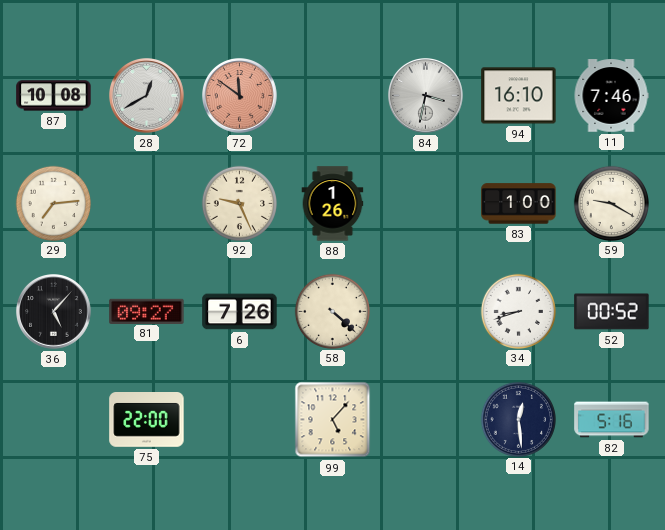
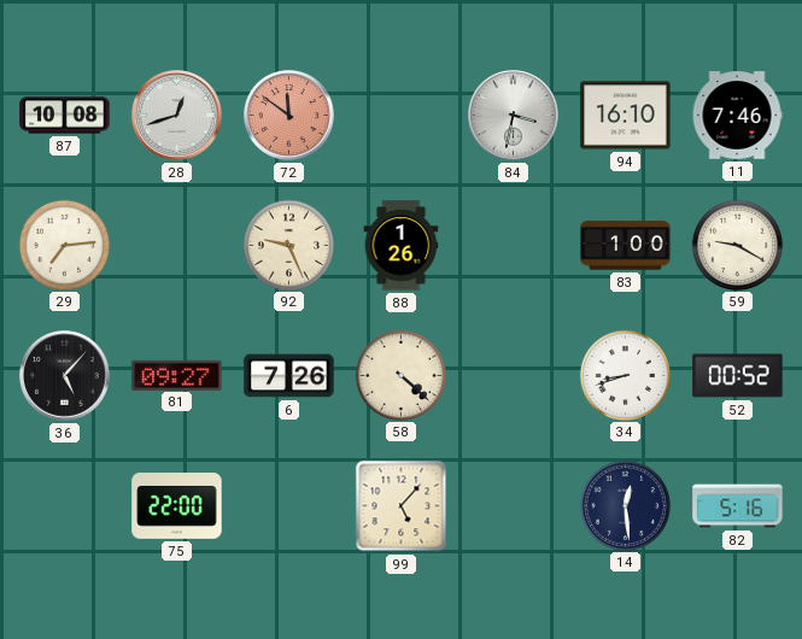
28: 12:40 -> 12:42
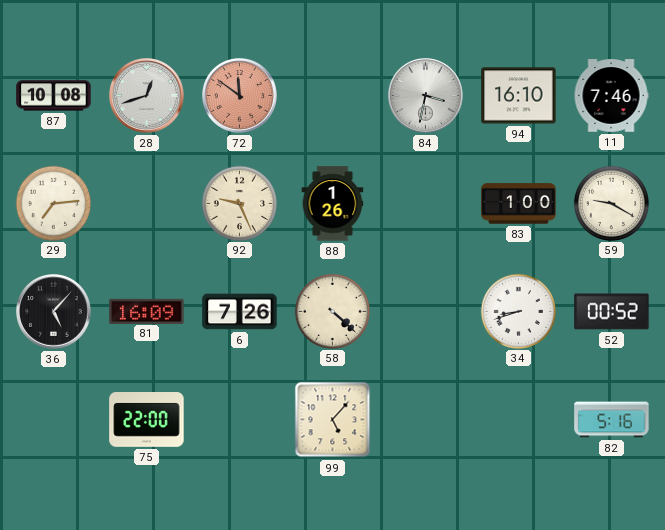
81: 09:27 -> 16:09
14: 12:29 -> none
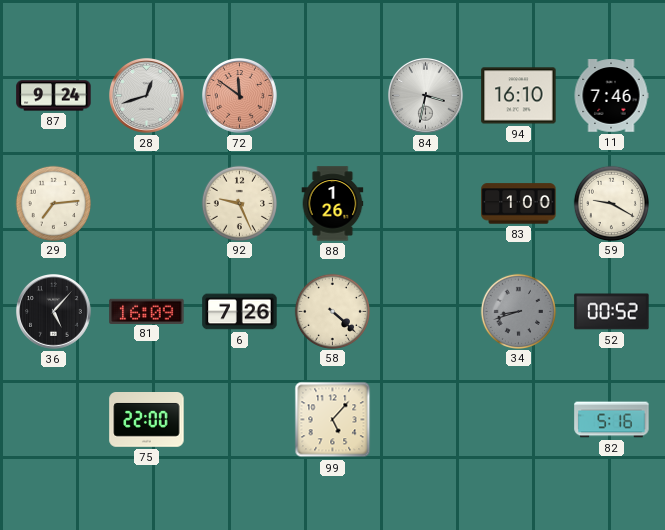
87: 10:08 -> 9:24
34 dial: white -> grey
